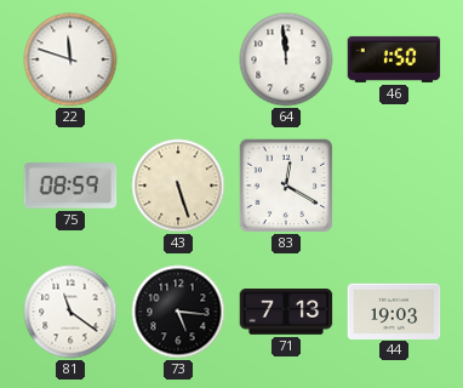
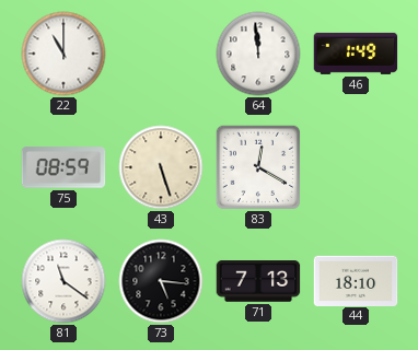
22: 11:48 -> 11:00
46: 1:50 -> 1:49
44: 19:03 -> 18:10
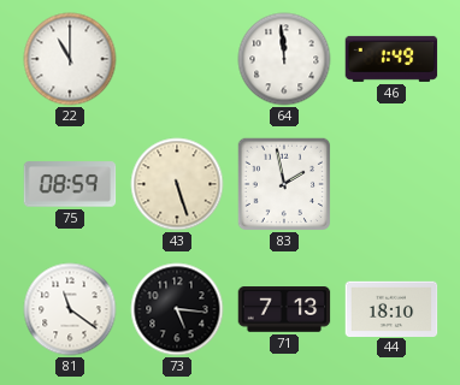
83: 12:20 -> 1:58
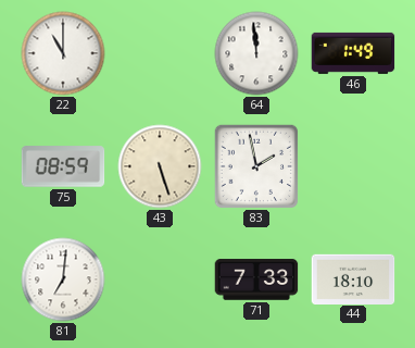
81: 11:21 -> 7:01
73: 5:16 -> none
71: 7:13 -> 7:33
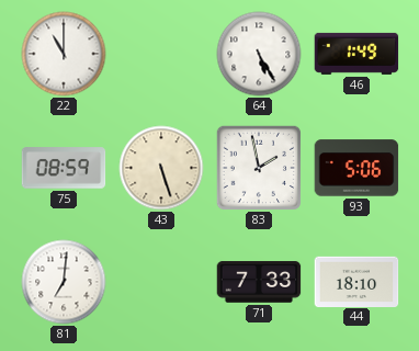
64: 11:59 -> 5:25
93: none -> 5:06
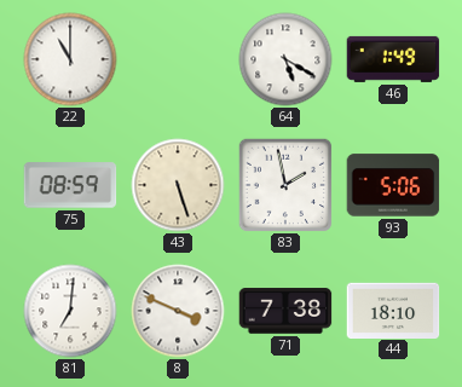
64: 5:25 -> 5:20
8: none -> 3:49
71: 7:33 -> 7:38
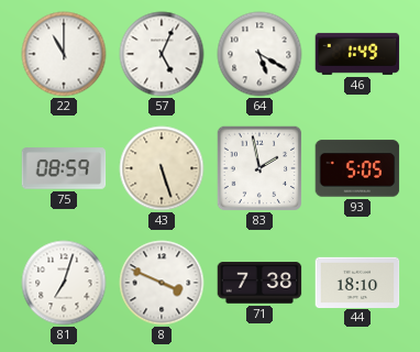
57: none -> 5:04
93: 5:06 -> 5:05
81: 7:01 -> 7:03
